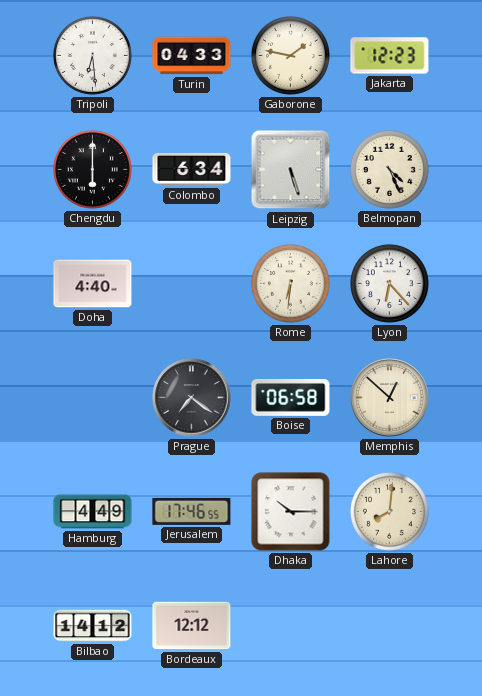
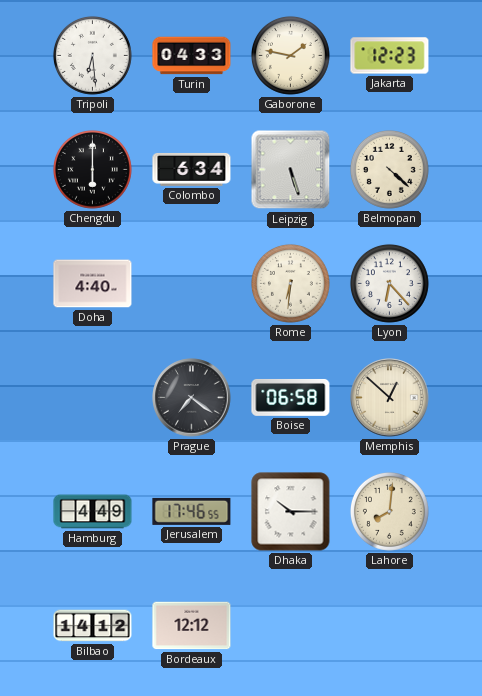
Belmopan: 4:26 -> 4:22
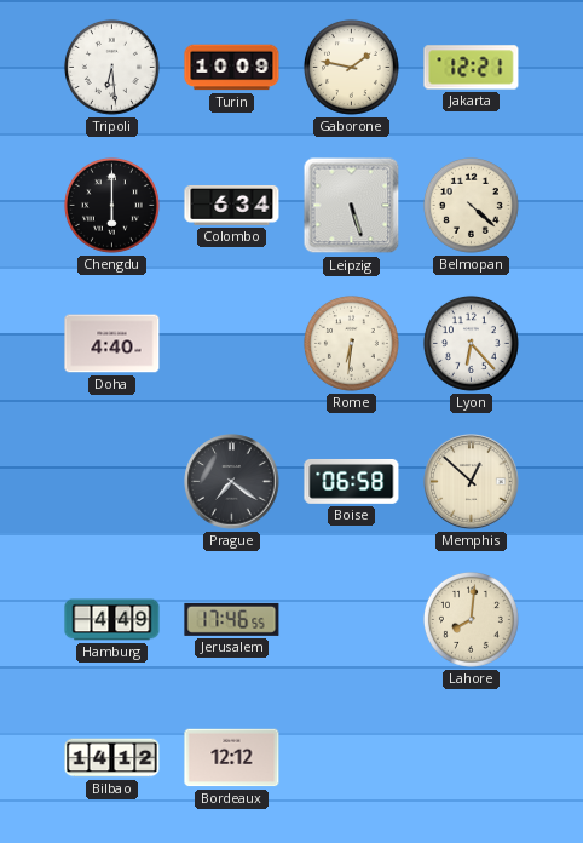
Turin: 04:33 -> 10:09
Jakarta: 12:23 -> 12:21
Dhaka: 10:15 -> none
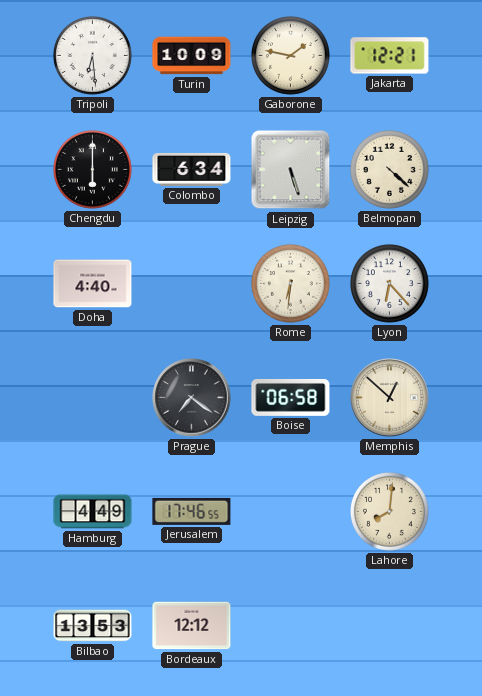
Bilbao: 14:12 -> 13:53
